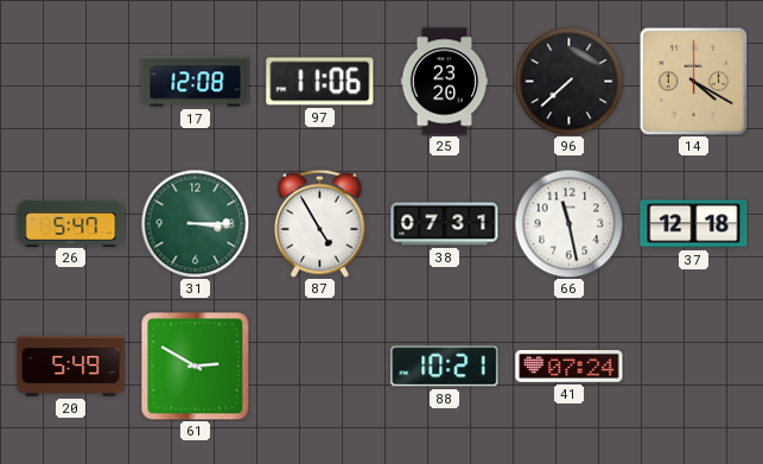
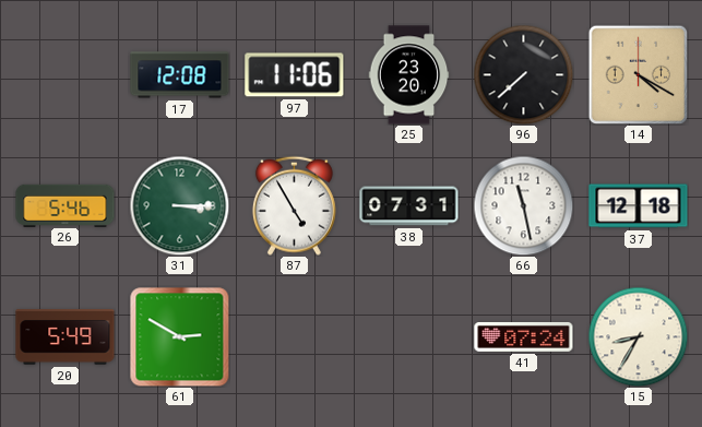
26: 5:47 -> 5:46
88: 10:21 -> none
15: none -> 8:35
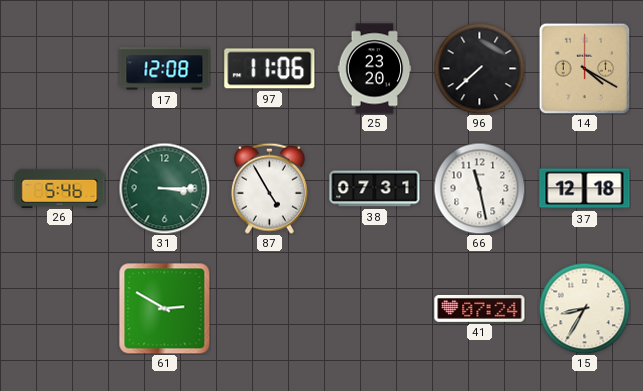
20: 5:49 -> none
